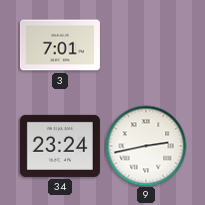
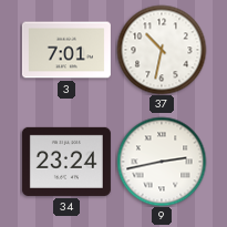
37: none -> 10:32
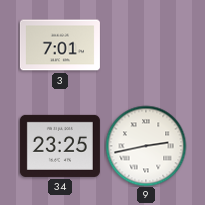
37: 10:32 -> none
34: 23:24 -> 23:25
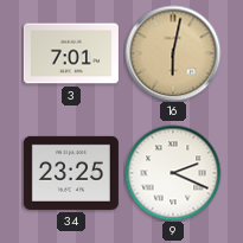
16: none -> 6:02
9: 2:43 -> 2:19
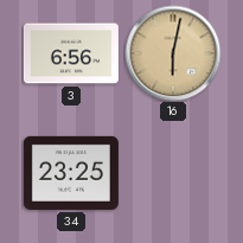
3: 7:01 -> 6:56
9: 2:19 -> none
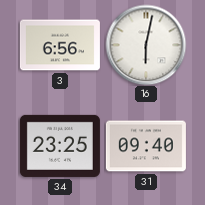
16 dial: champagne -> white
31: none -> 09:40
